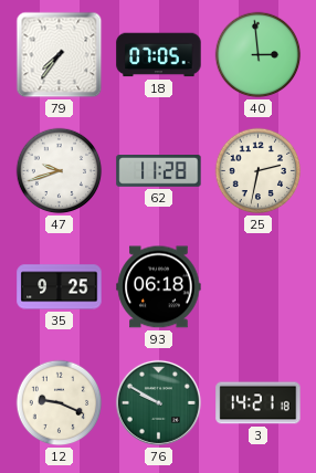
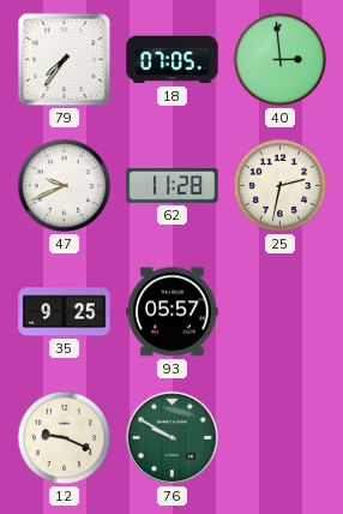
47: 9:42 -> 9:41
93: 06:18 -> 05:57
3: 14:21 -> none
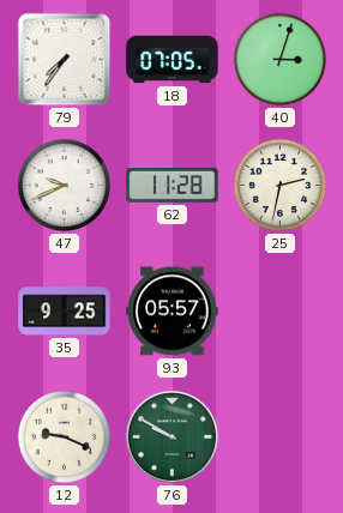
40: 2:59 -> 3:03
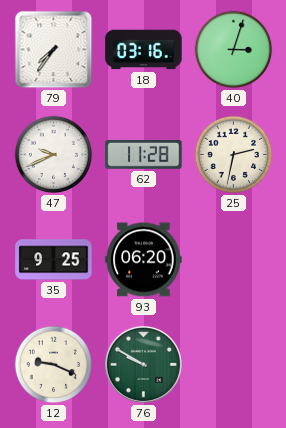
18: 07:05 -> 03:16
93: 05:57 -> 06:20
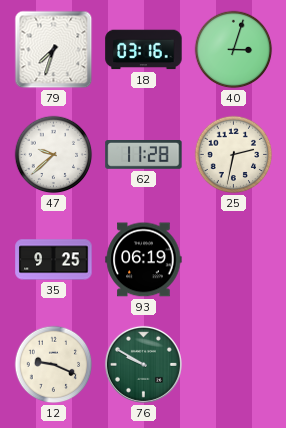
79: 7:36 -> 7:33
47: 9:41 -> 9:38
93: 06:20 -> 06:19
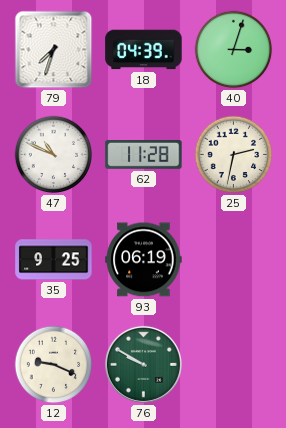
18: 03:16 -> 04:39
47: 9:38 -> 10:49
